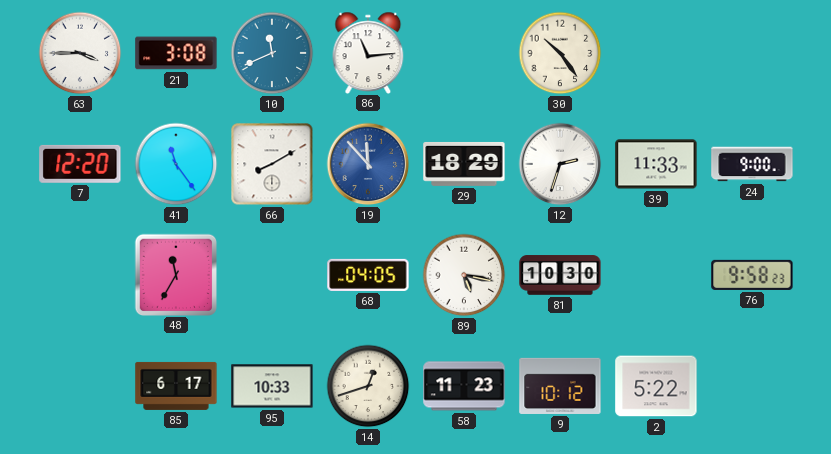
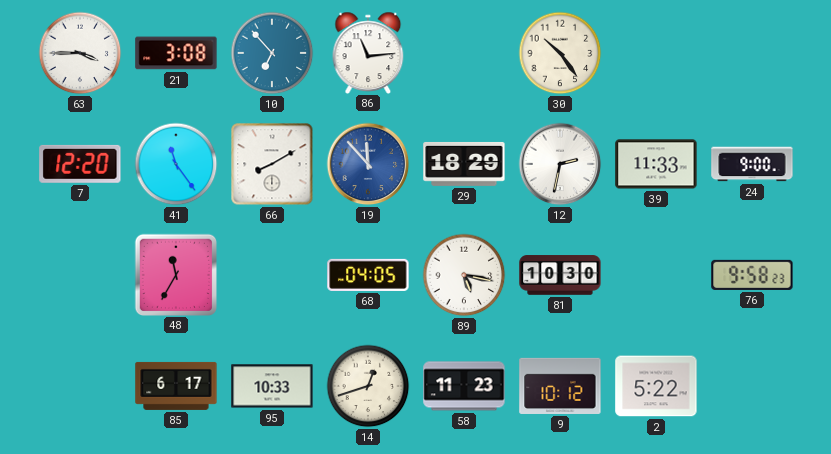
10: 11:41 -> 6:53
12: 2:33 -> 2:32
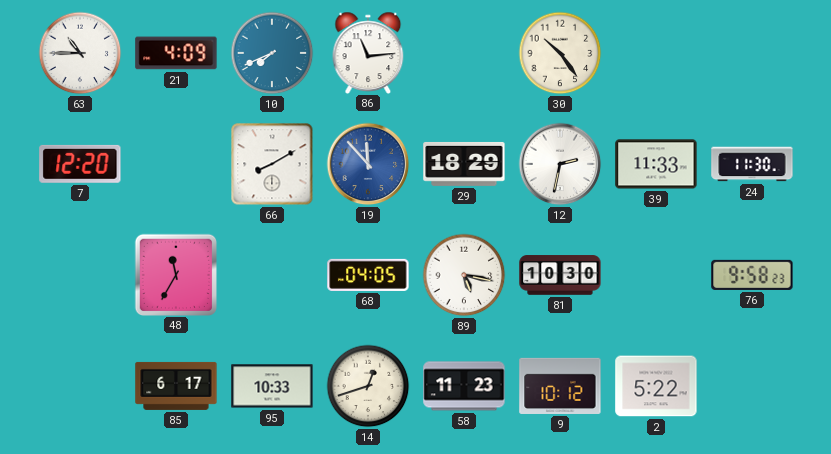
63: 3:45 -> 10:45
21: 3:08 -> 4:09
10: 6:53 -> 7:41
41: 11:24 -> none
24: 9:00 -> 11:30
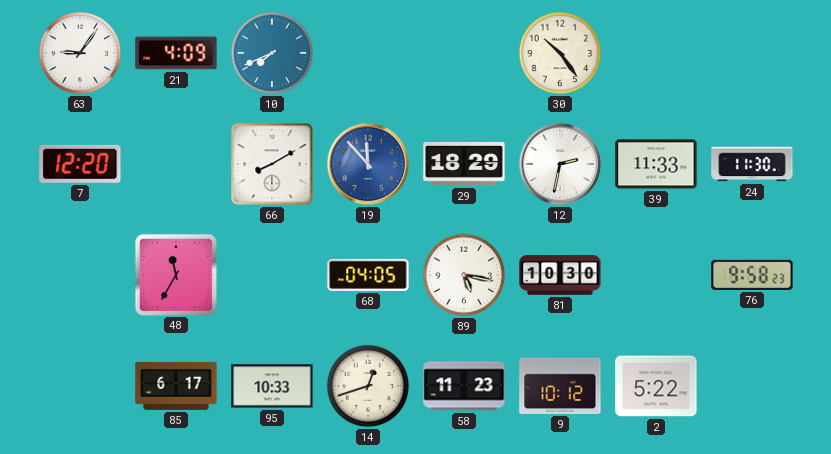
63: 10:45 -> 9:06
86: 11:14 -> none
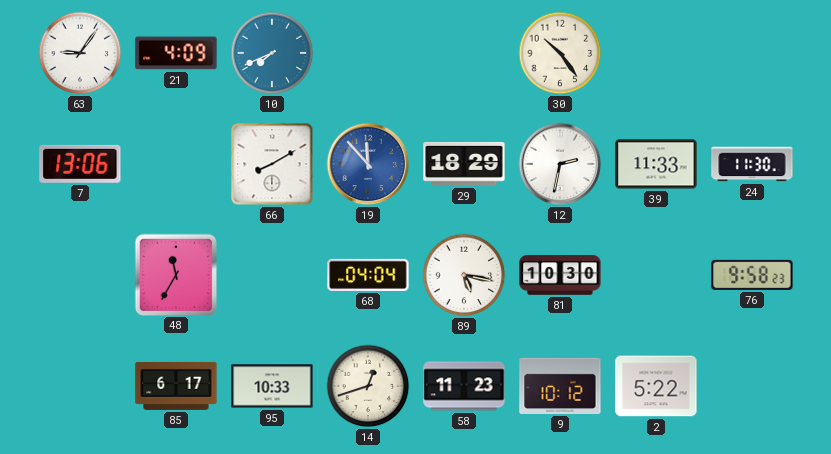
7: 12:20 -> 13:06
68: 04:05 -> 04:04
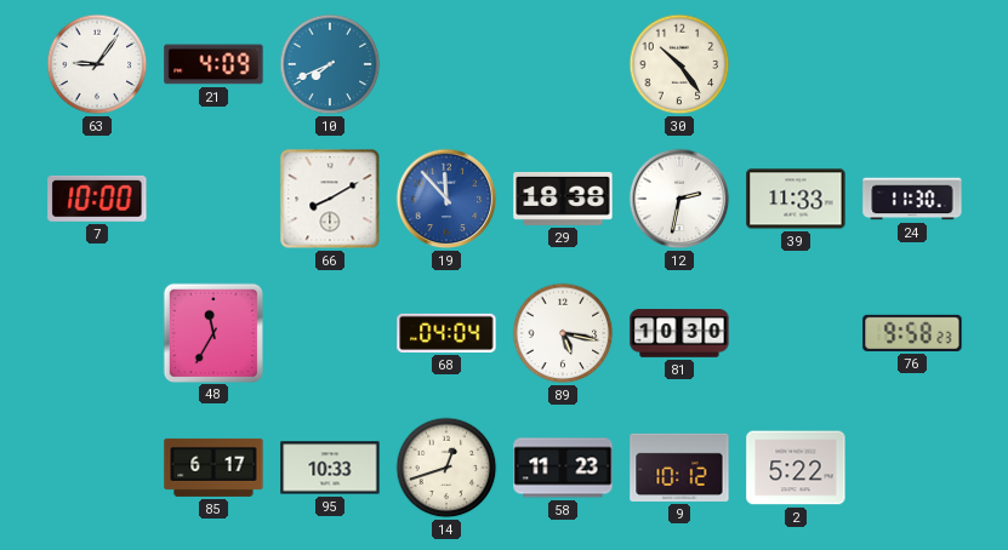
7: 13:06 -> 10:00
29: 18:29 -> 18:38
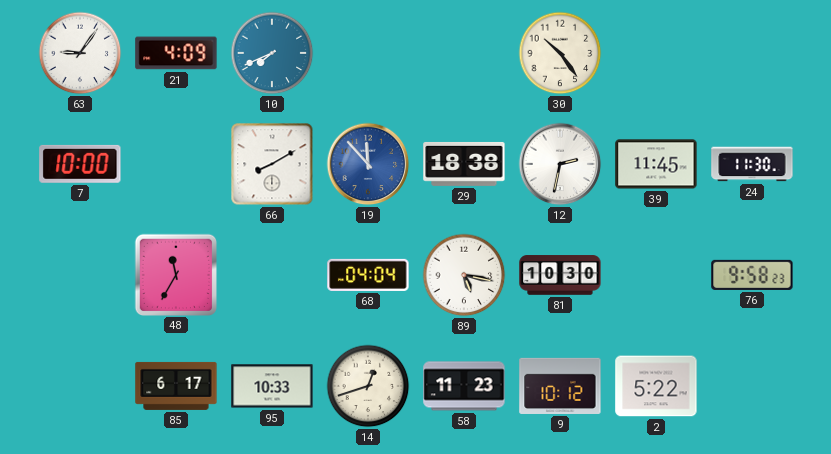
39: 11:33 -> 11:45
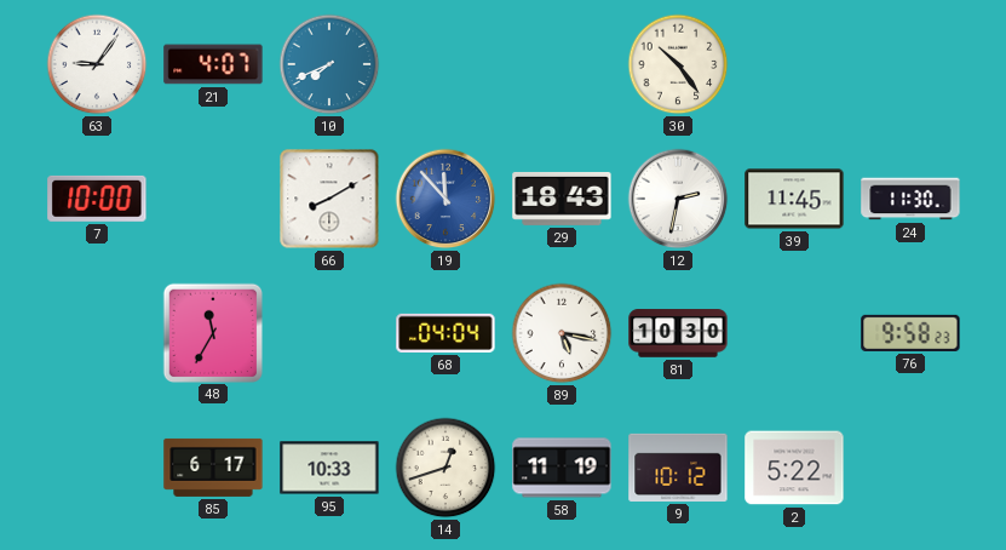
21: 4:09 -> 4:07
29: 18:38 -> 18:43
58: 11:23 -> 11:19
